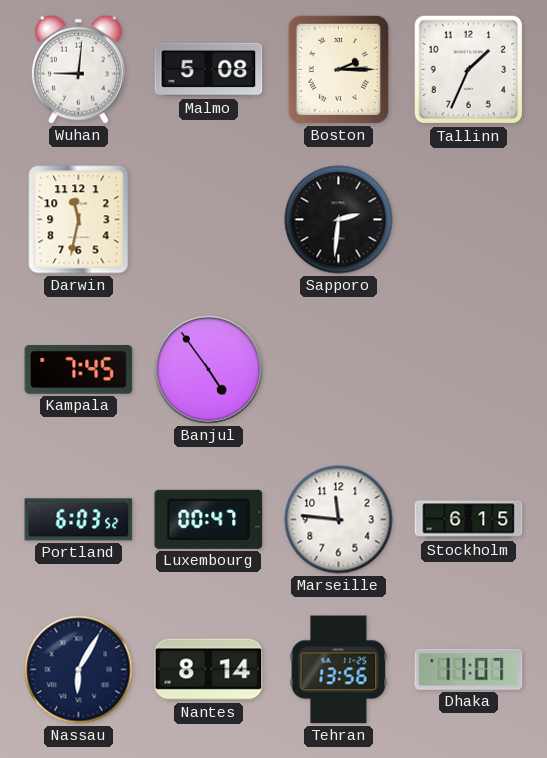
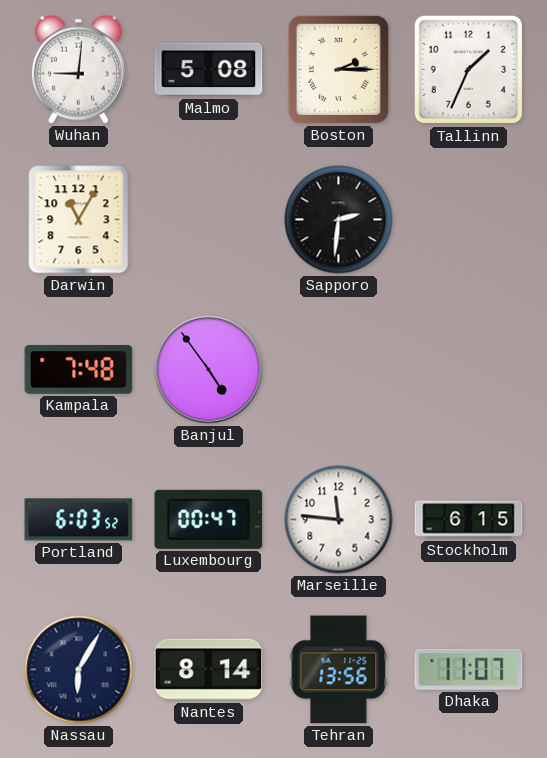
Darwin: 11:32 -> 11:05
Kampala: 7:45 -> 7:48
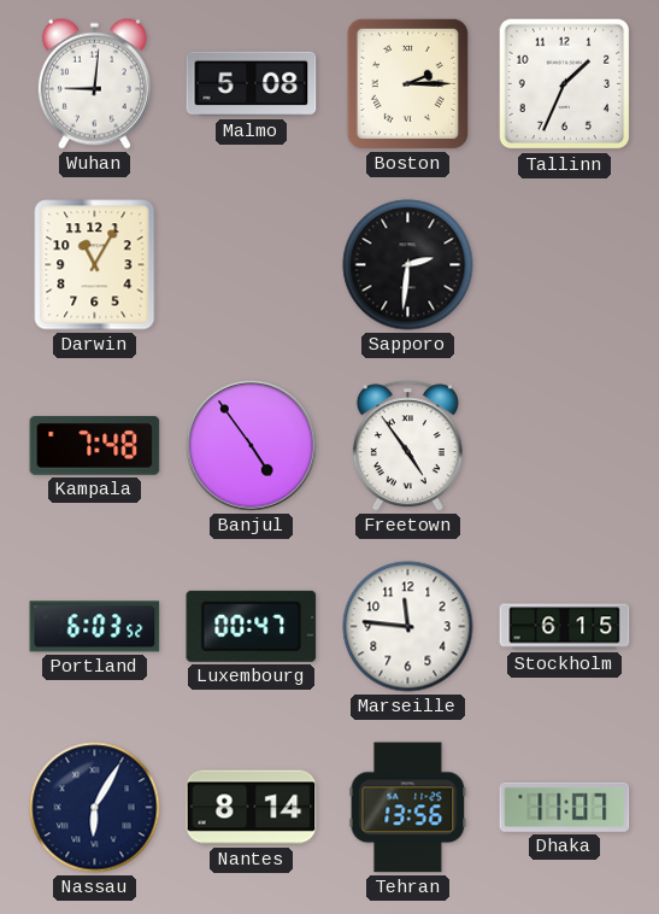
Freetown: none -> 4:54
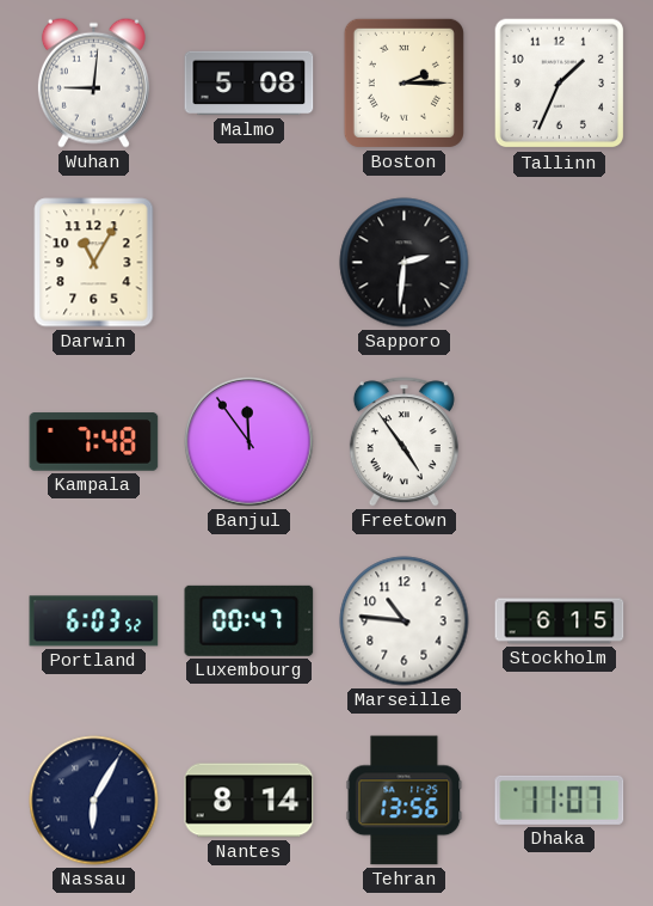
Banjul: 4:54 -> 11:54
Marseille: 11:46 -> 10:46
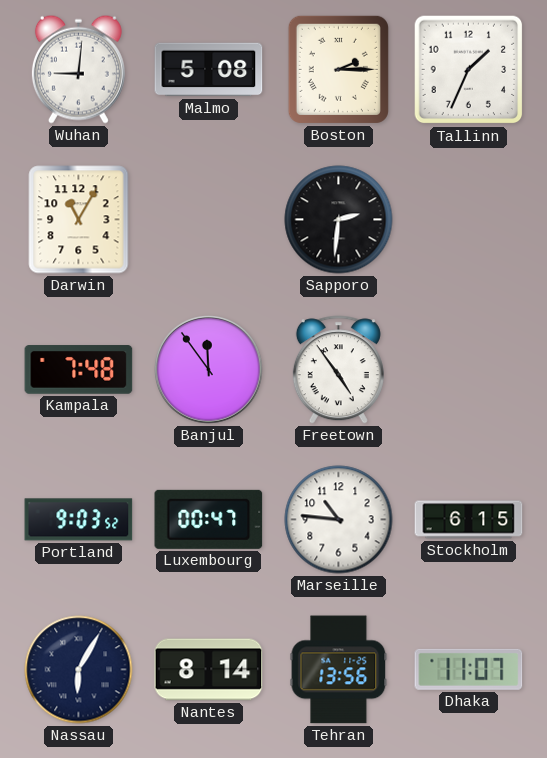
Portland: 6:03 -> 9:03
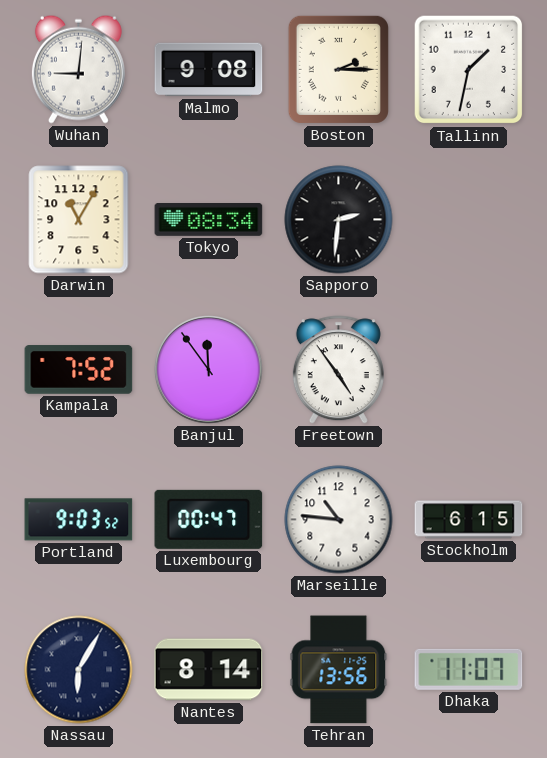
Malmo: 5:08 -> 9:08
Tallinn: 1:34 -> 1:32
Tokyo: none -> 08:34
Kampala: 7:48 -> 7:52
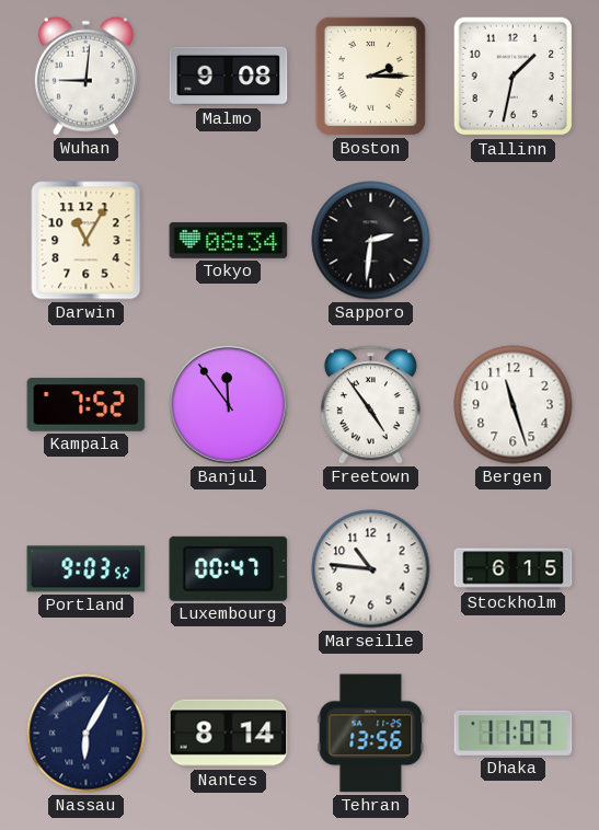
Bergen: none -> 11:27
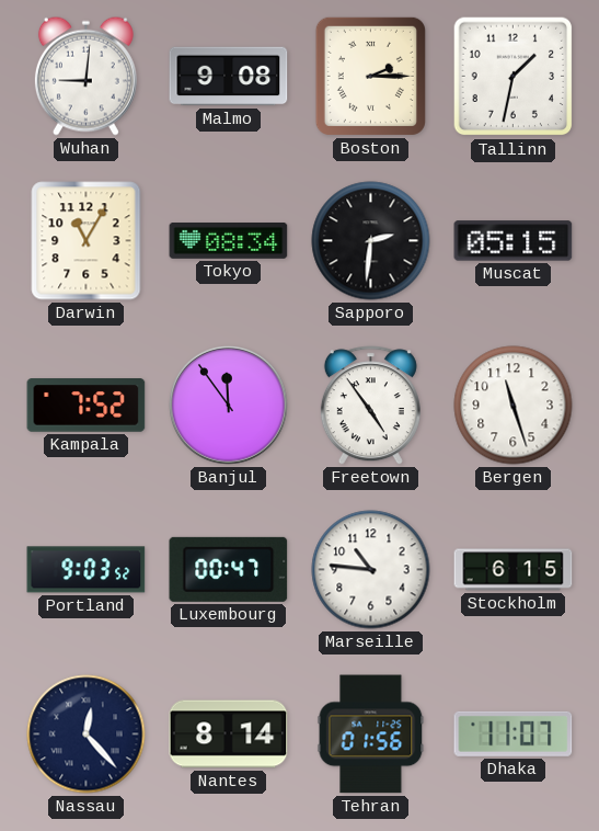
Muscat: none -> 05:15
Nassau: 6:05 -> 12:23
Tehran: 13:56 -> 01:56
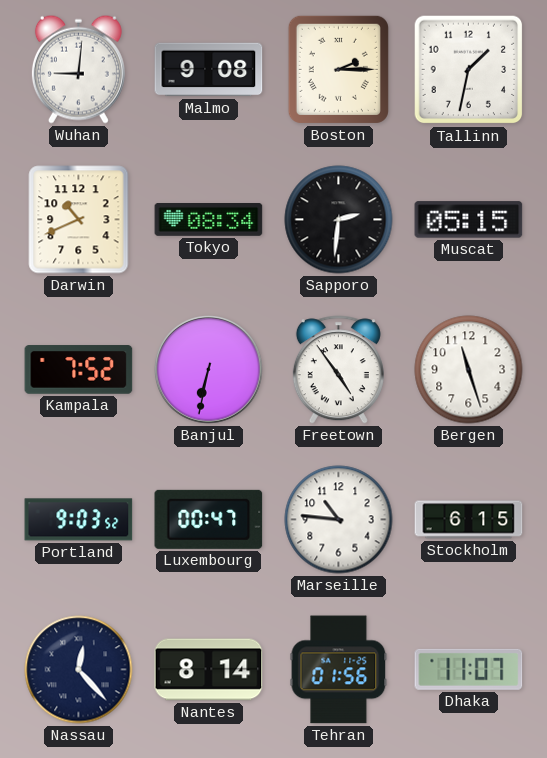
Darwin: 11:05 -> 10:41
Banjul: 11:54 -> 6:32
